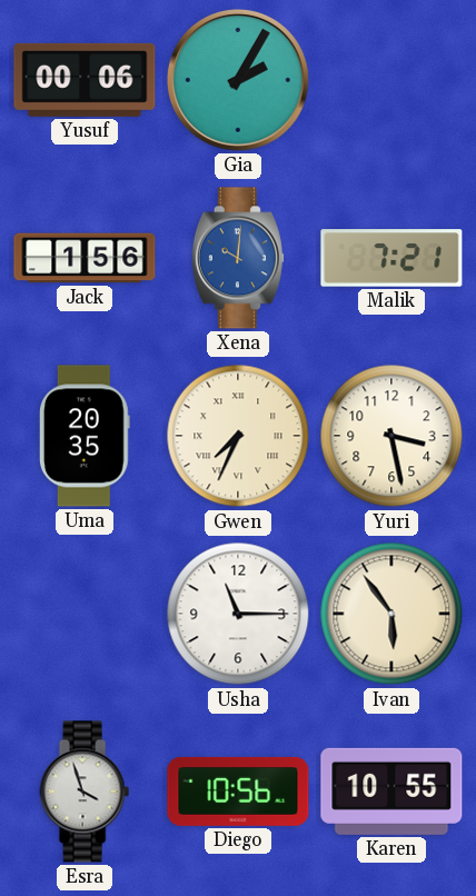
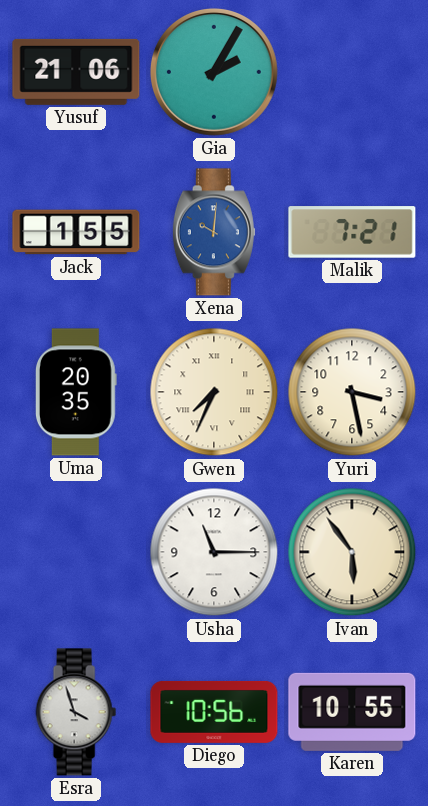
Yusuf: 00:06 -> 21:06
Jack: 1:56 -> 1:55
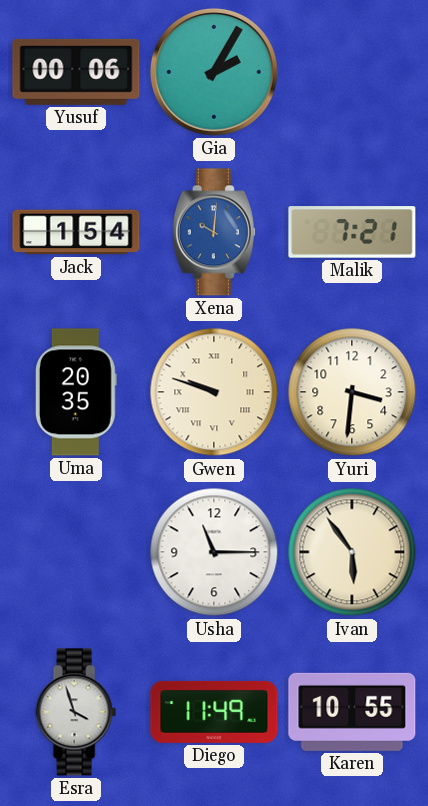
Yusuf: 21:06 -> 00:06
Jack: 1:55 -> 1:54
Gwen: 7:34 -> 9:48
Yuri: 3:28 -> 3:31
Diego: 10:56 -> 11:49
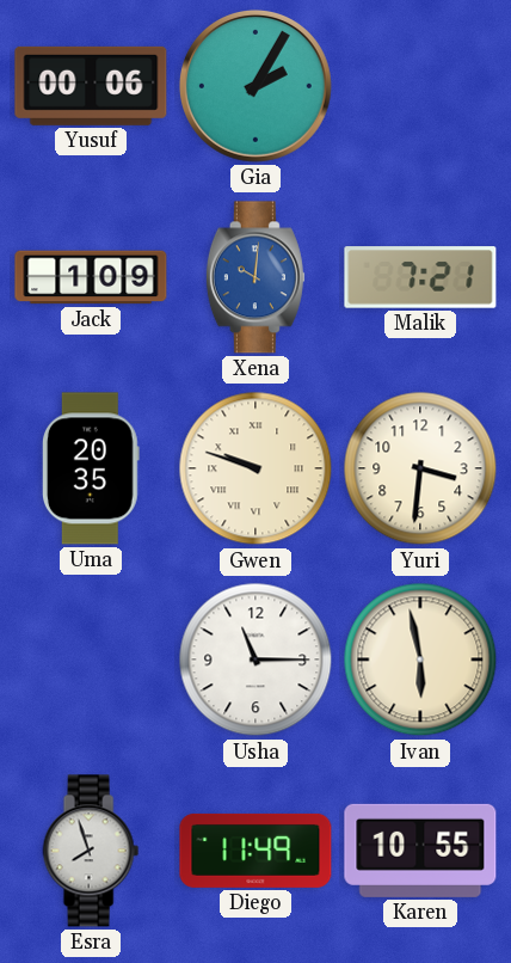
Jack: 1:54 -> 1:09
Ivan: 5:54 -> 5:58
Esra: 3:57 -> 7:57
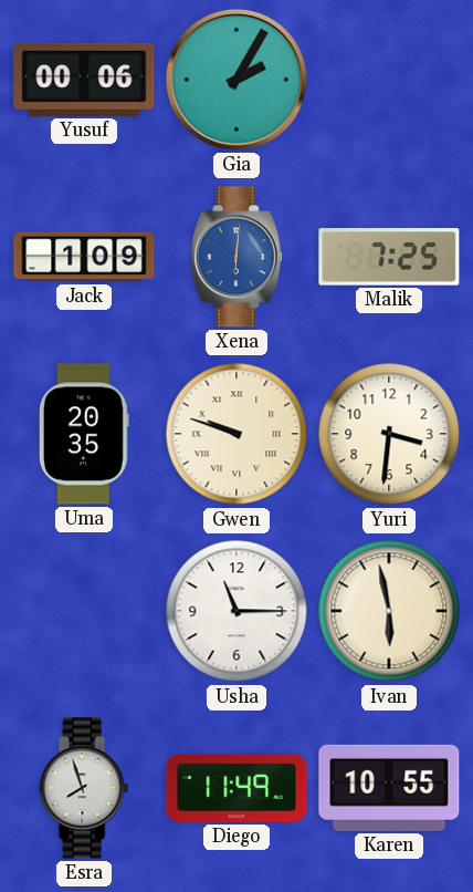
Xena: 10:01 -> 6:01
Malik: 7:21 -> 7:25
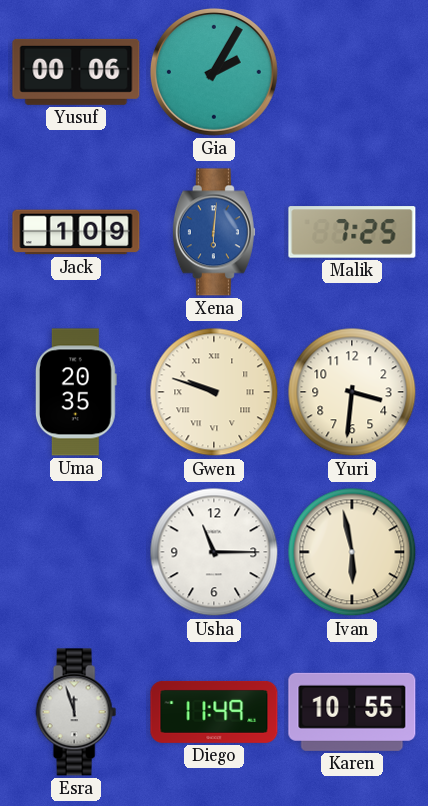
Esra: 7:57 -> 11:57
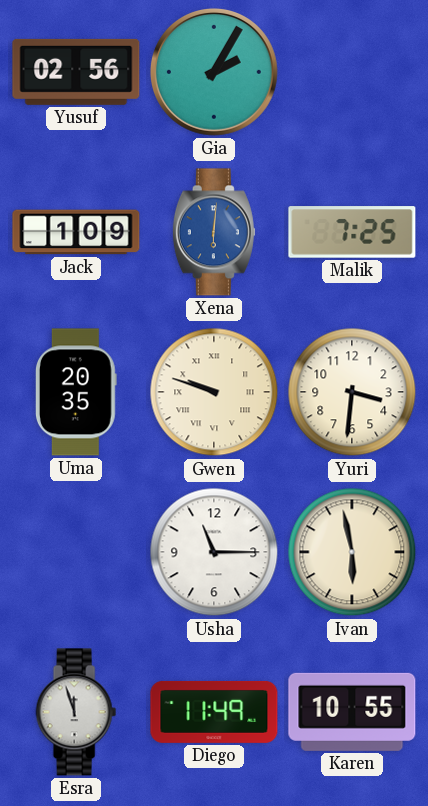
Yusuf: 00:06 -> 02:56
